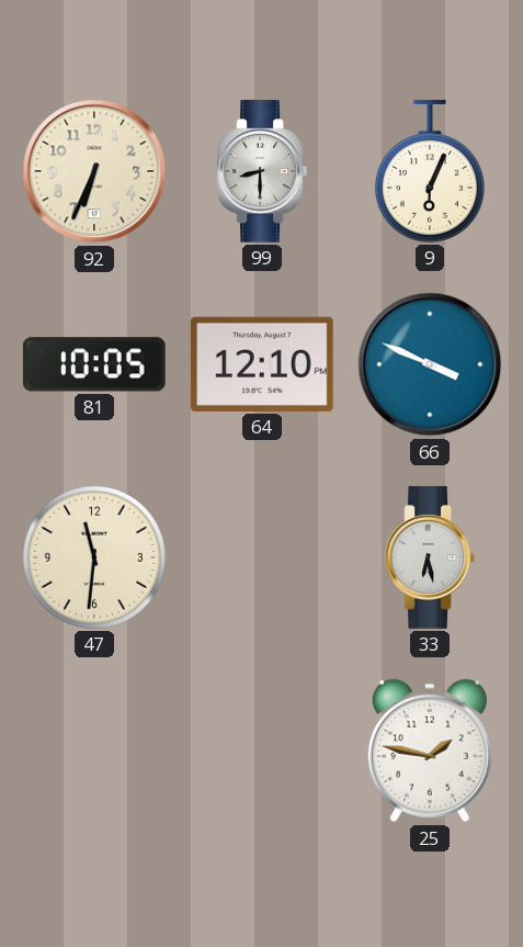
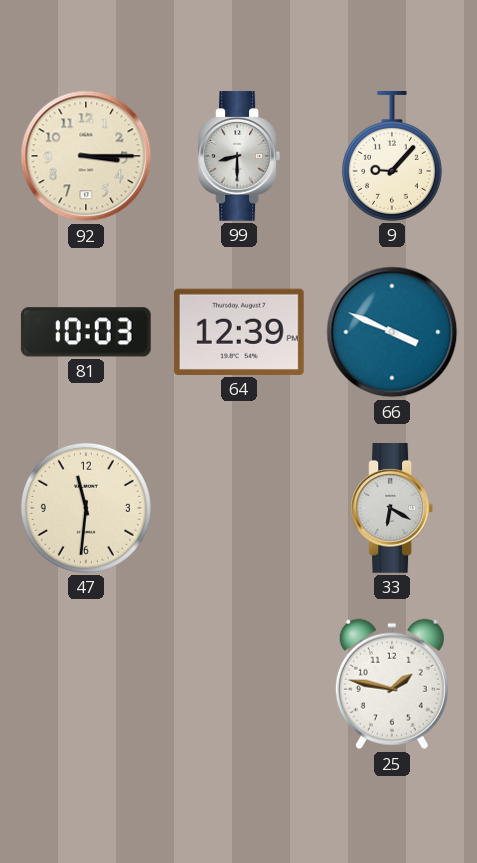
92: 6:34 -> 3:15
9: 6:04 -> 9:07
81: 10:05 -> 10:03
64: 12:10 -> 12:39
33: 6:28 -> 6:20
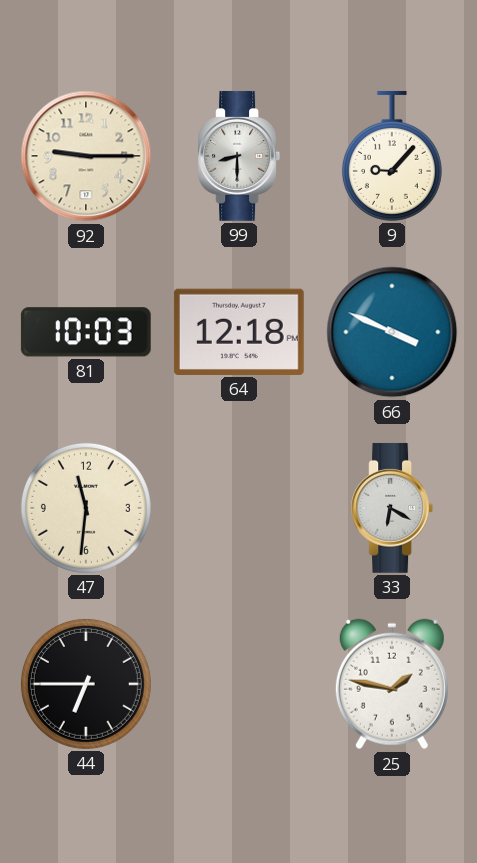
92: 3:15 -> 9:15
64: 12:39 -> 12:18
44: none -> 6:45
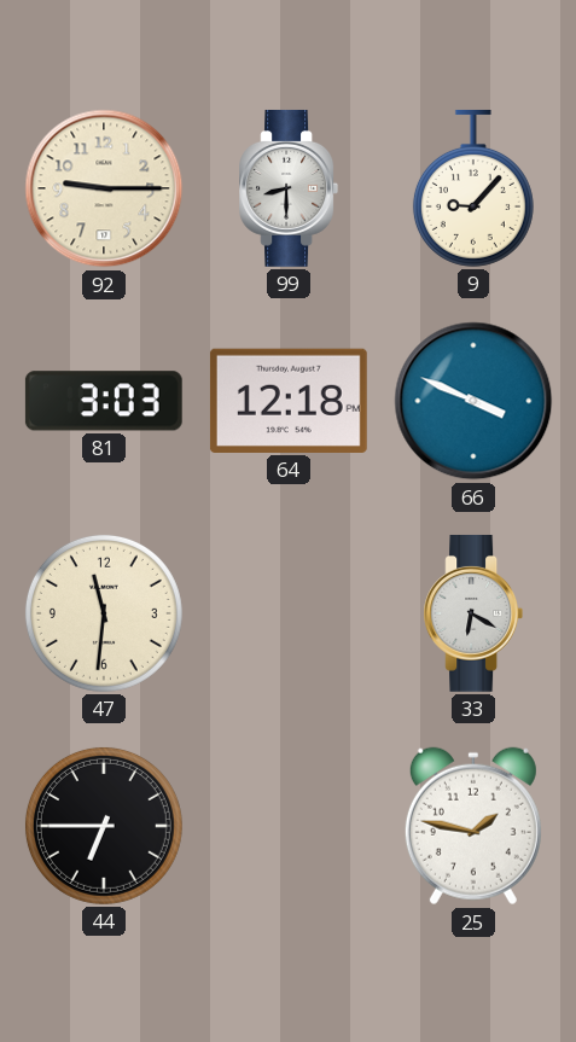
81: 10:03 -> 3:03
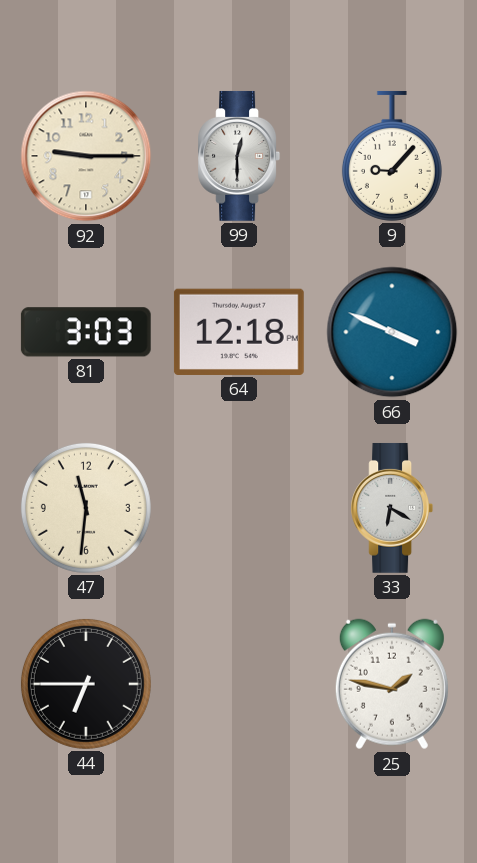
99: 8:30 -> 12:30
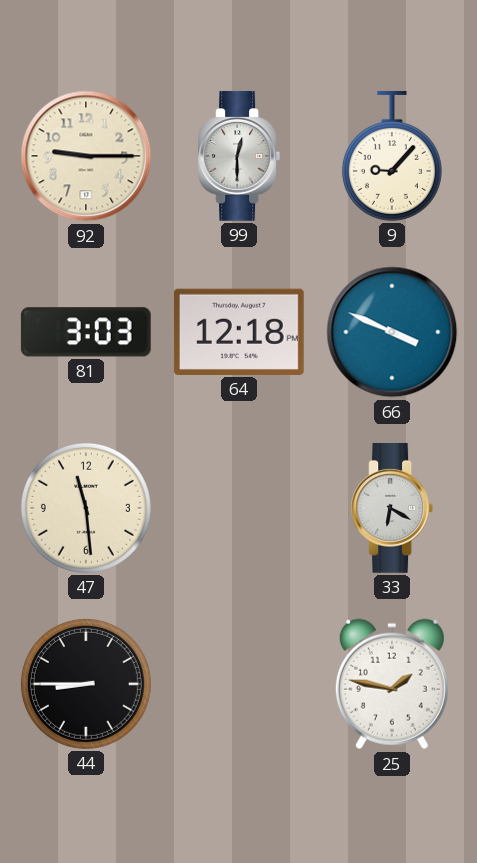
47: 11:31 -> 11:29
44: 6:45 -> 8:45
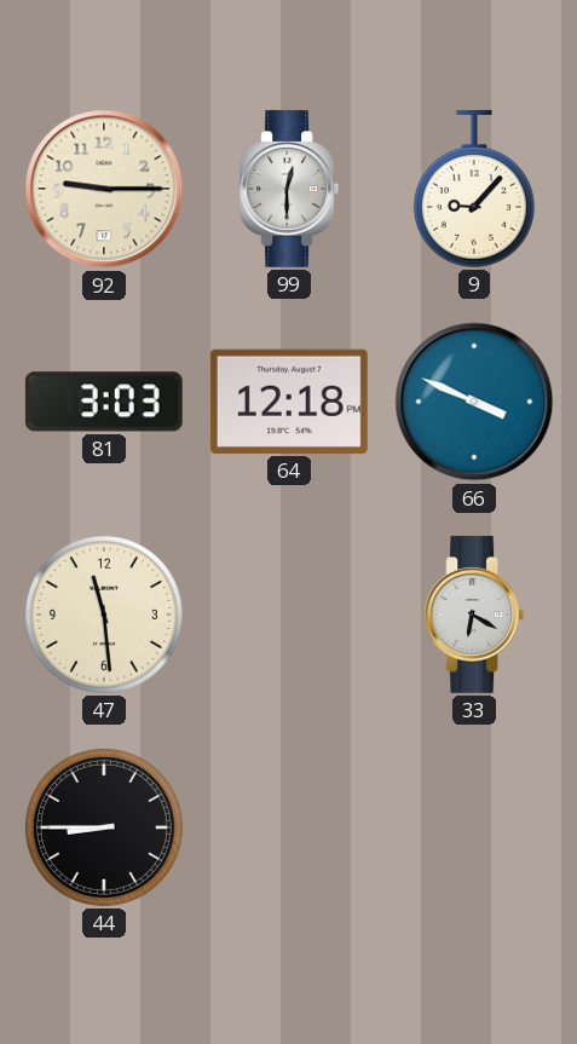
25: 1:47 -> none
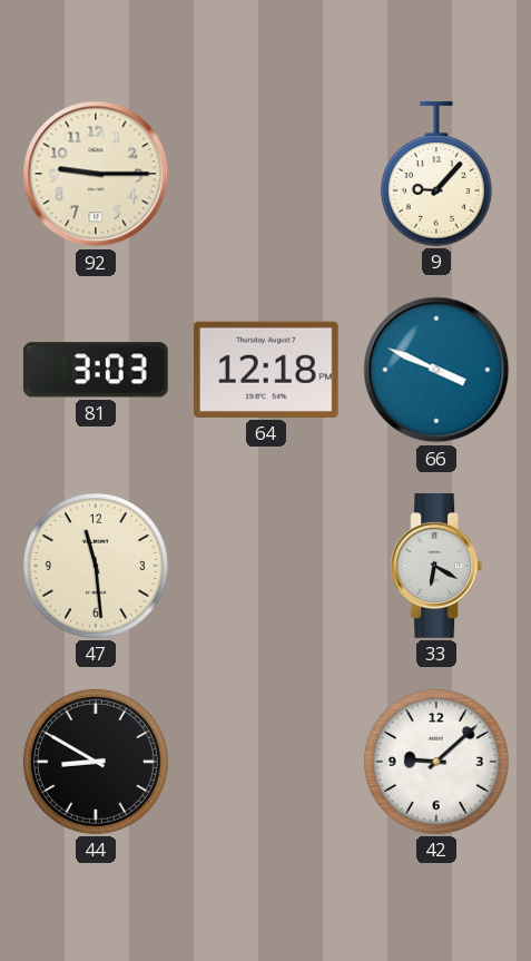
99: 12:30 -> none
44: 8:45 -> 8:50
42: none -> 9:08
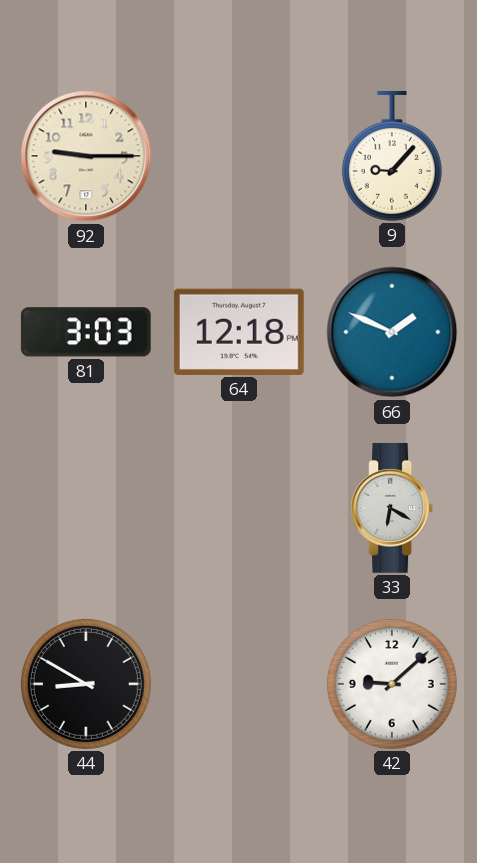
66: 3:49 -> 1:49
47: 11:29 -> none
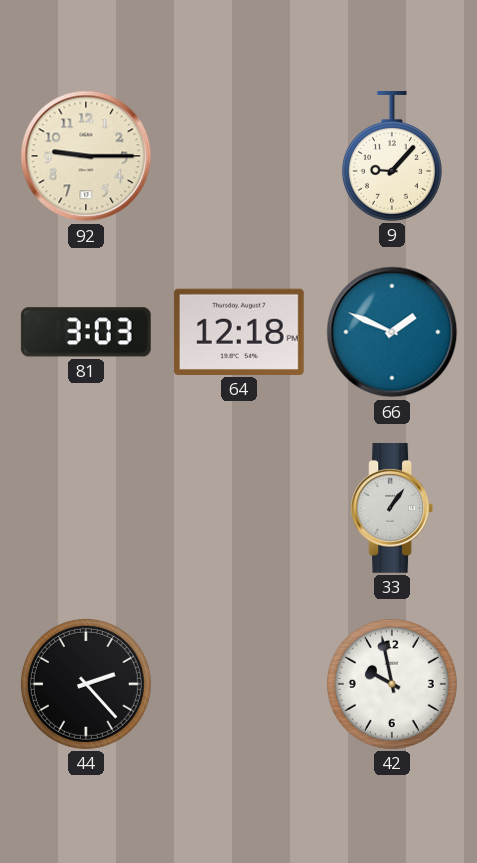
33: 6:20 -> 1:06
44: 8:50 -> 2:23
42: 9:08 -> 9:58
